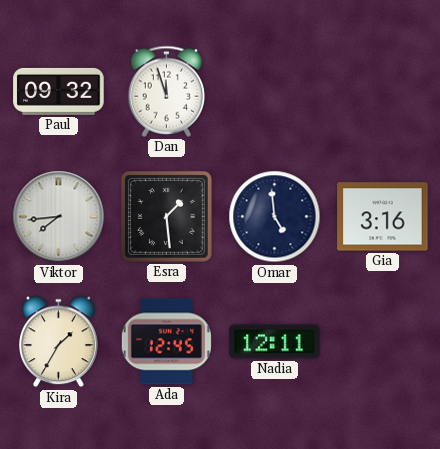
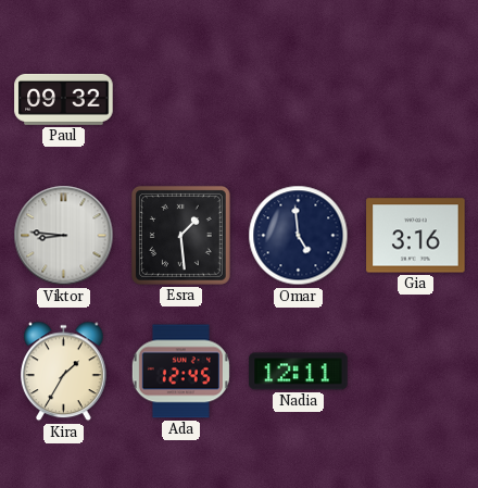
Dan: 11:57 -> none
Viktor: 7:44 -> 8:46
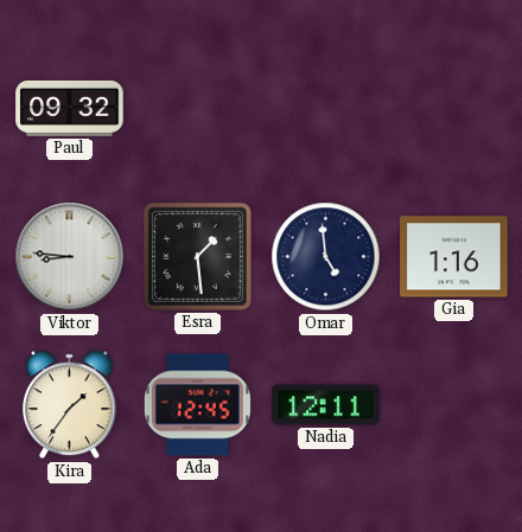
Gia: 3:16 -> 1:16
Kira: 1:35 -> 1:36
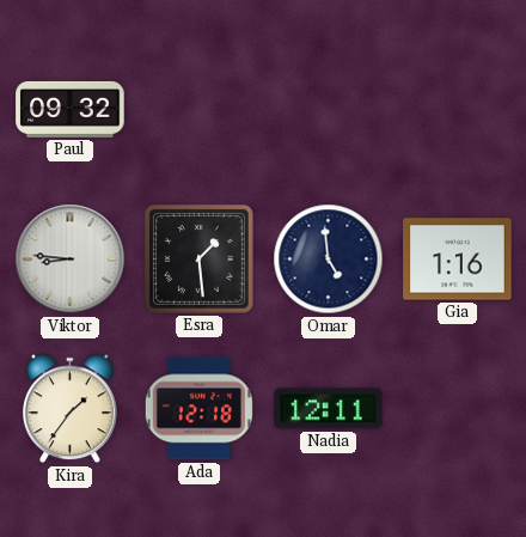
Ada: 12:45 -> 12:18
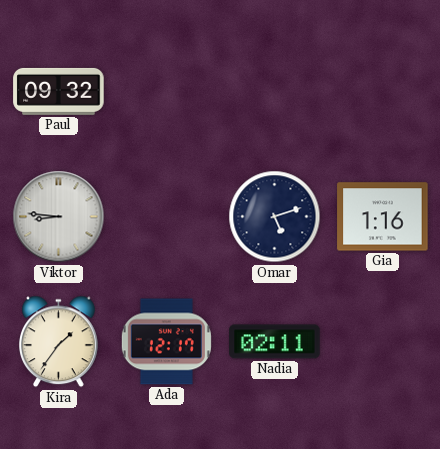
Esra: 1:29 -> none
Omar: 4:59 -> 5:12
Ada: 12:18 -> 12:17
Nadia: 12:11 -> 02:11
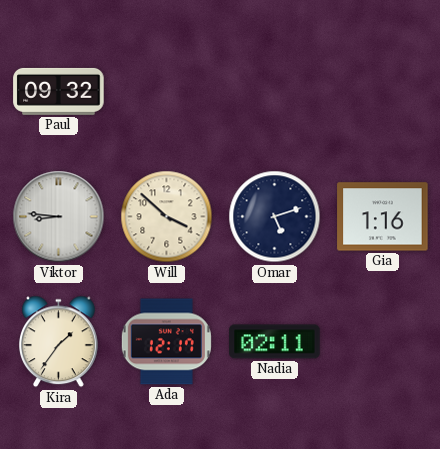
Will: none -> 3:52
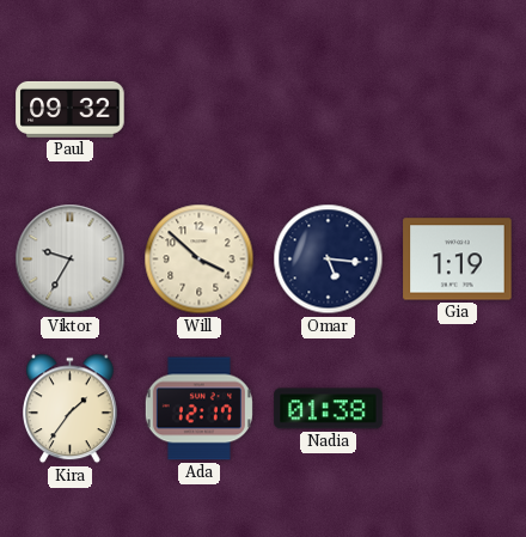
Viktor: 8:46 -> 9:35
Omar: 5:12 -> 5:16
Gia: 1:16 -> 1:19
Nadia: 02:11 -> 01:38
